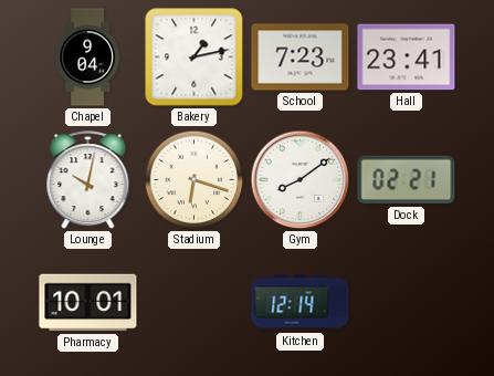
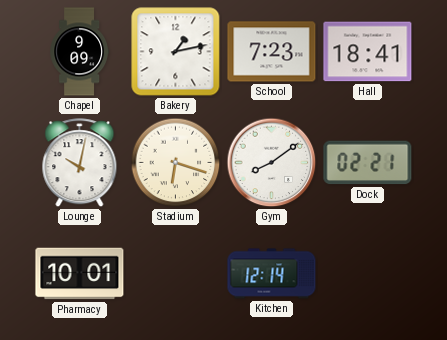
Chapel: 9:04 -> 9:09
Hall: 23:41 -> 18:41
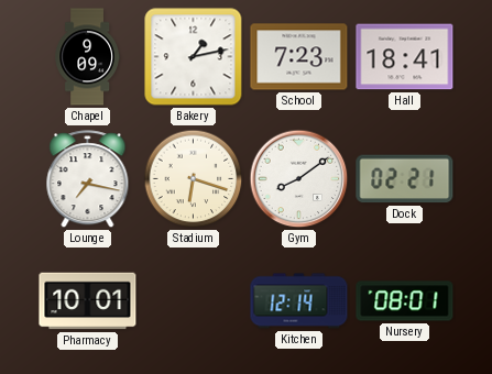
Lounge: 10:02 -> 7:17
Nursery: none -> 08:01
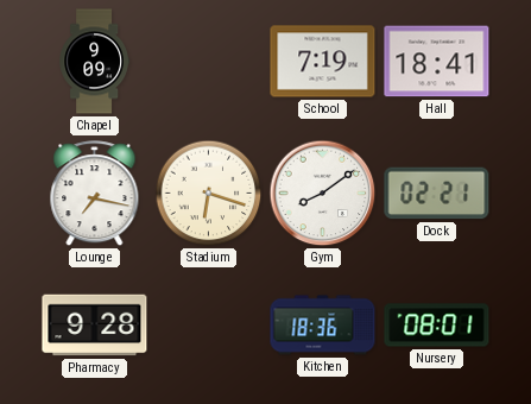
Bakery: 1:13 -> none
School: 7:23 -> 7:19
Pharmacy: 10:01 -> 9:28
Kitchen: 12:14 -> 18:36
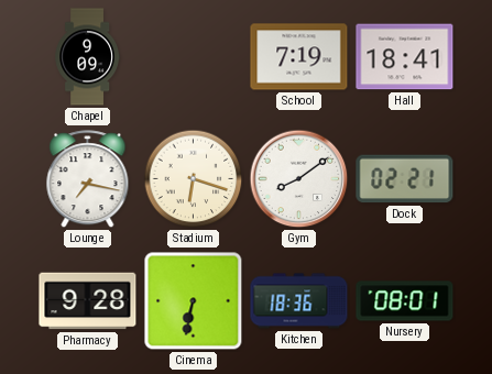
Cinema: none -> 6:32
